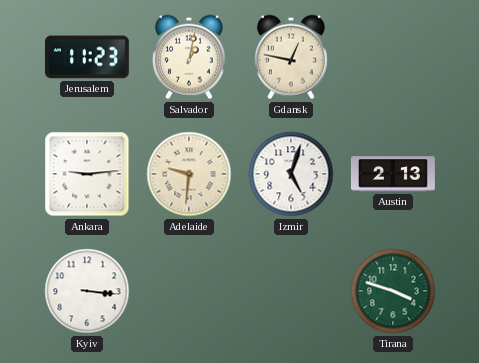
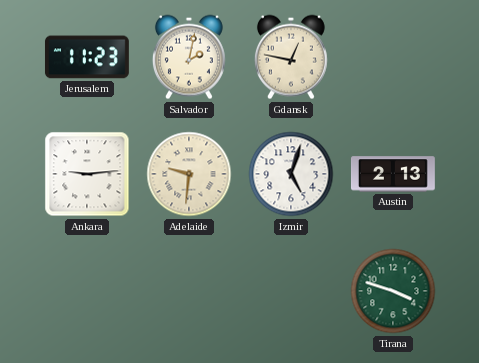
Salvador: 1:02 -> 2:02
Kyiv: 3:16 -> none
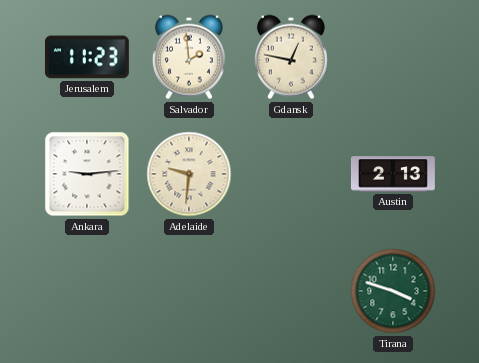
Salvador: 2:02 -> 1:59
Izmir: 5:03 -> none
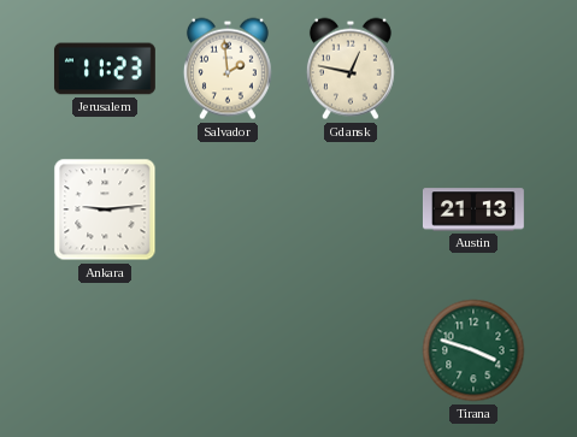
Adelaide: 9:31 -> none
Austin: 2:13 -> 21:13
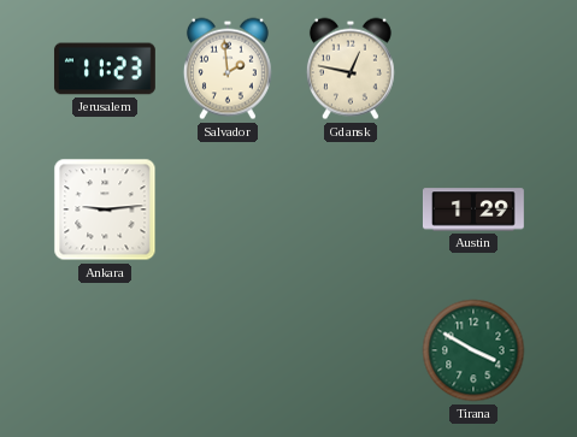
Austin: 21:13 -> 1:29
Tirana: 3:48 -> 3:50
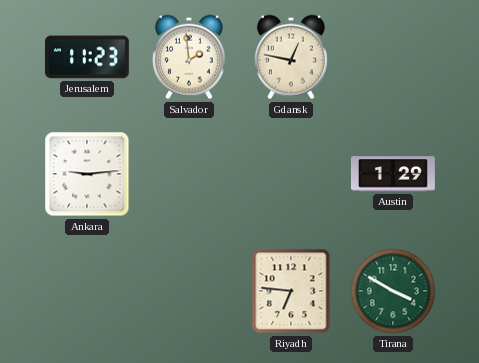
Riyadh: none -> 6:46
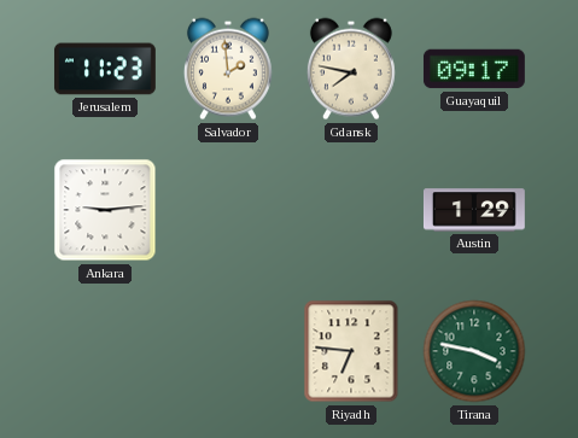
Gdansk: 12:47 -> 7:47
Guayaquil: none -> 09:17
Tirana: 3:50 -> 3:47
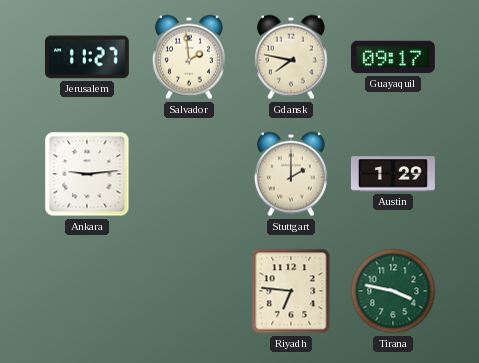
Jerusalem: 11:23 -> 11:27
Stuttgart: none -> 2:00
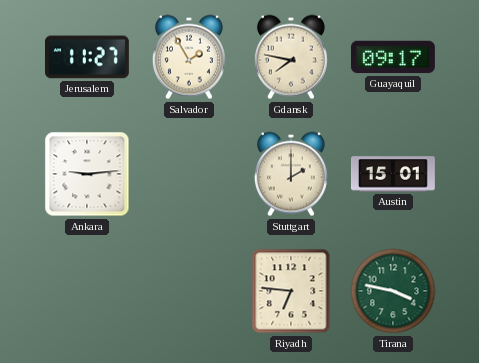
Salvador: 1:59 -> 1:55
Austin: 1:29 -> 15:01
